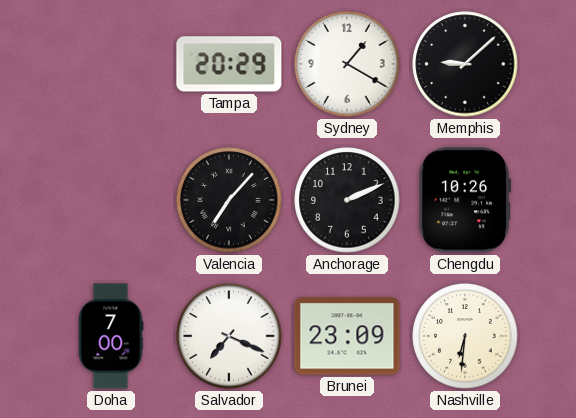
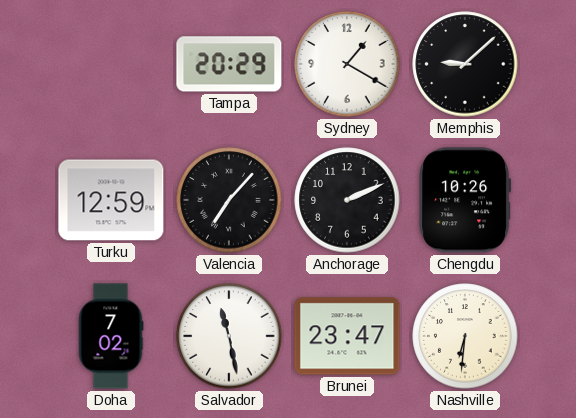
Turku: none -> 12:59
Doha: 7:00 -> 7:02
Salvador: 7:19 -> 11:28
Brunei: 23:09 -> 23:47
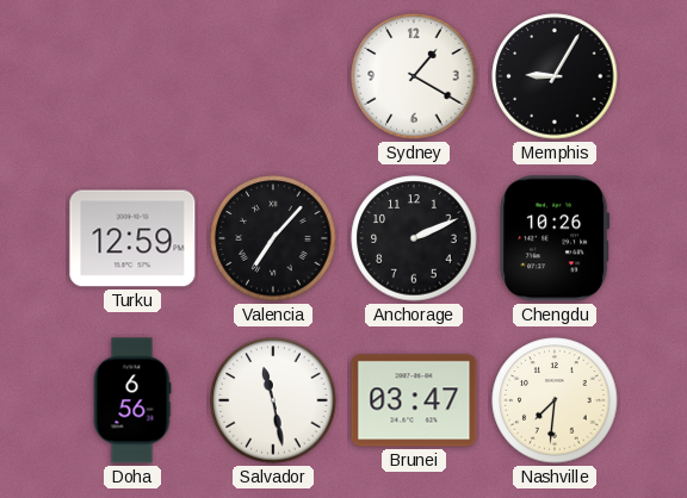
Tampa: 20:29 -> none
Memphis: 9:08 -> 9:05
Doha: 7:02 -> 6:56
Brunei: 23:47 -> 03:47
Nashville: 6:31 -> 7:31
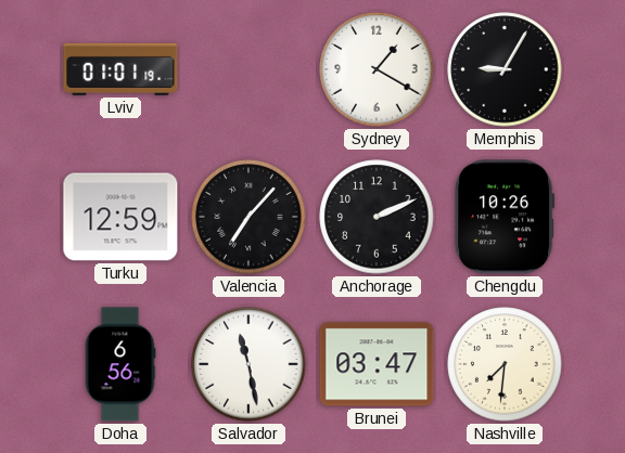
Lviv: none -> 01:01
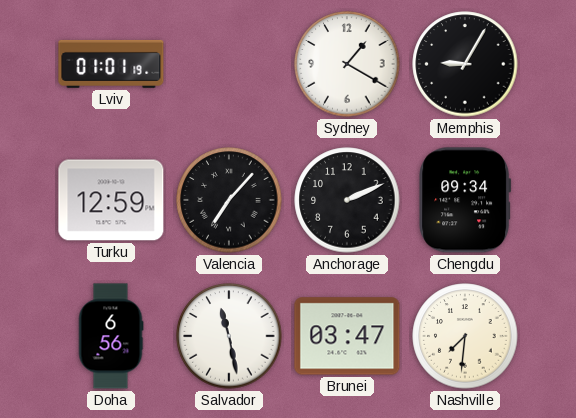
Chengdu: 10:26 -> 09:34
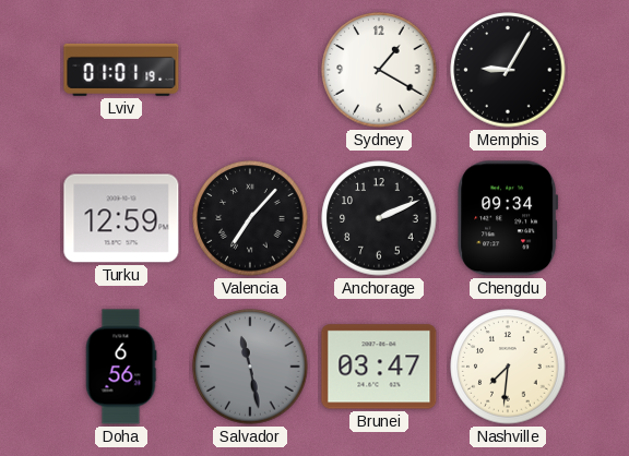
Salvador dial: white -> grey
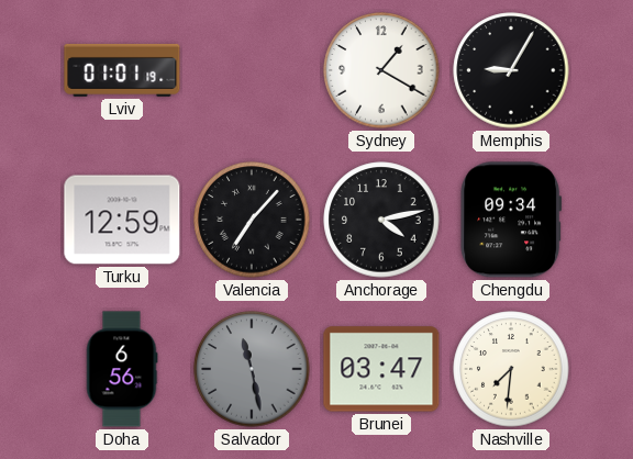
Anchorage: 2:11 -> 4:13
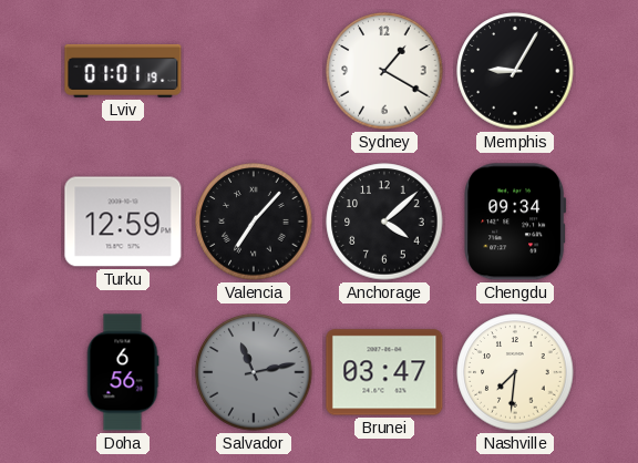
Anchorage: 4:13 -> 4:08
Salvador: 11:28 -> 11:13
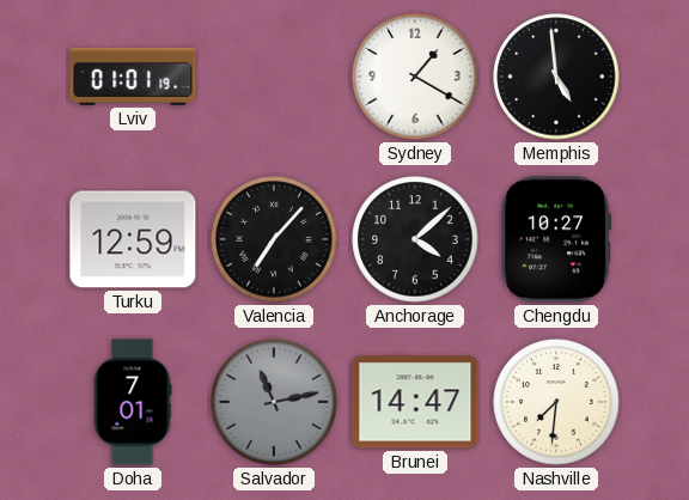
Memphis: 9:05 -> 4:59
Chengdu: 09:34 -> 10:27
Doha: 6:56 -> 7:01
Brunei: 03:47 -> 14:47
